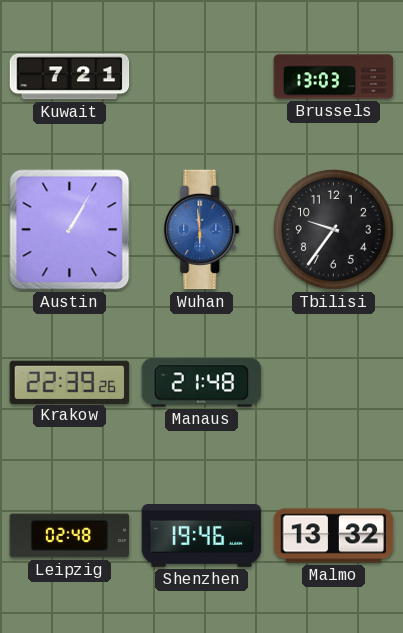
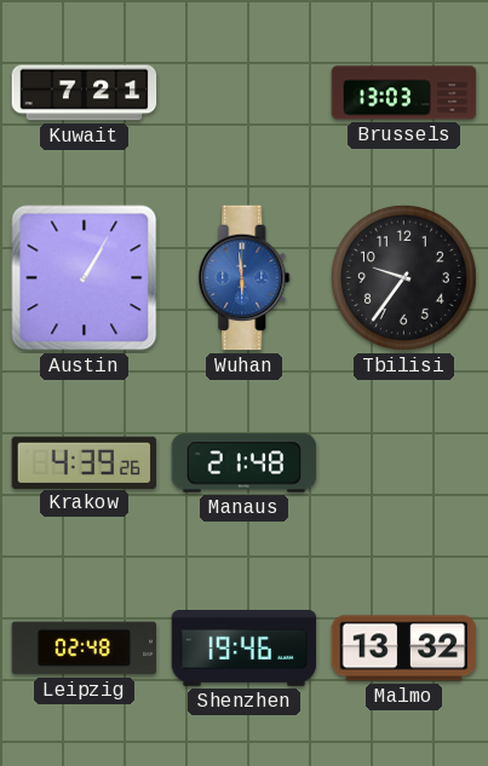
Krakow: 22:39 -> 4:39
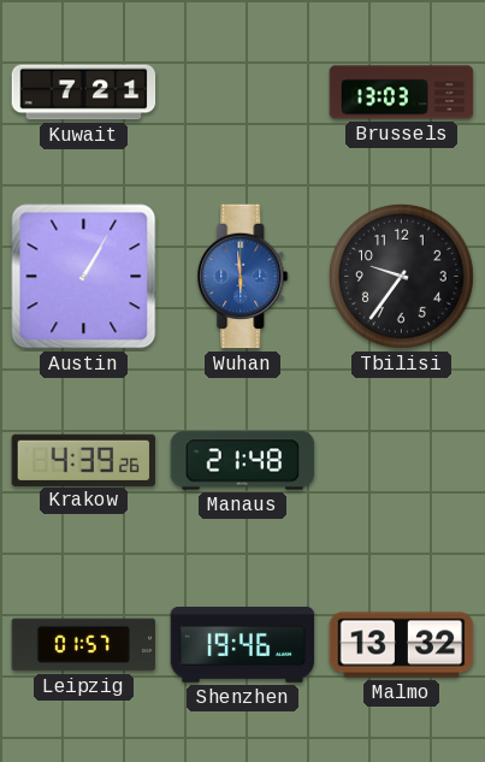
Leipzig: 02:48 -> 01:57
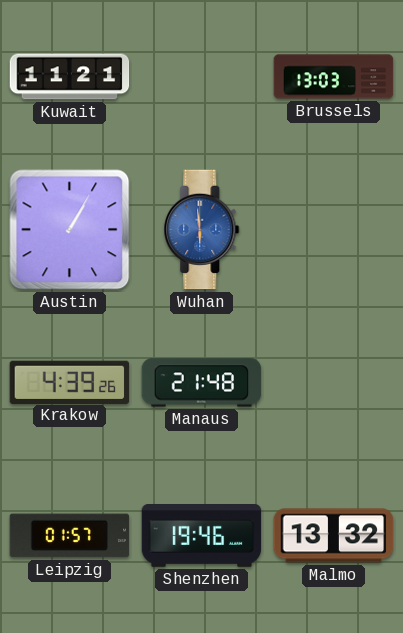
Kuwait: 7:21 -> 11:21
Tbilisi: 9:36 -> none
